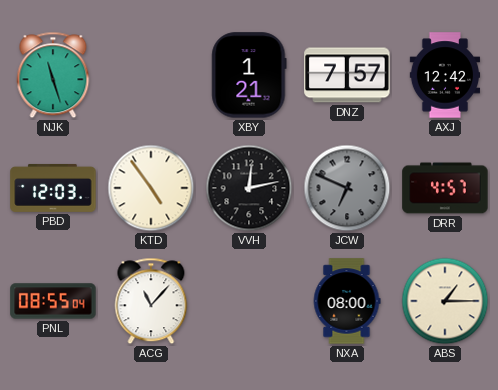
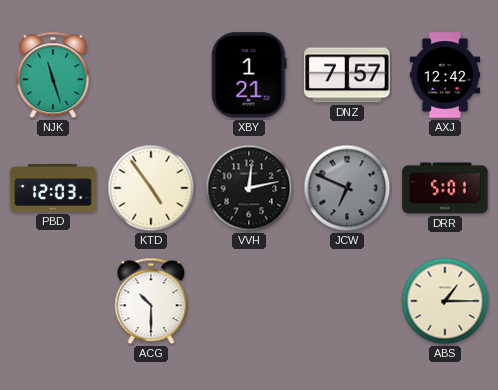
DRR: 4:57 -> 5:01
PNL: 08:55 -> none
ACG: 11:07 -> 10:30
NXA: 08:00 -> none
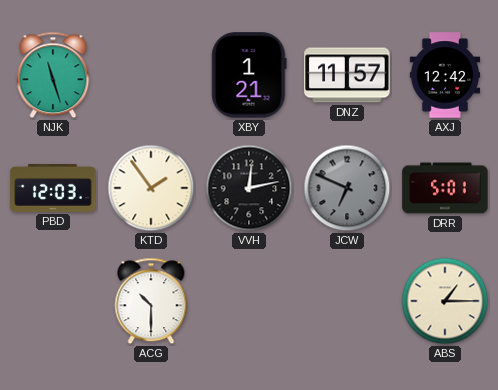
DNZ: 7:57 -> 11:57
KTD: 4:54 -> 1:54
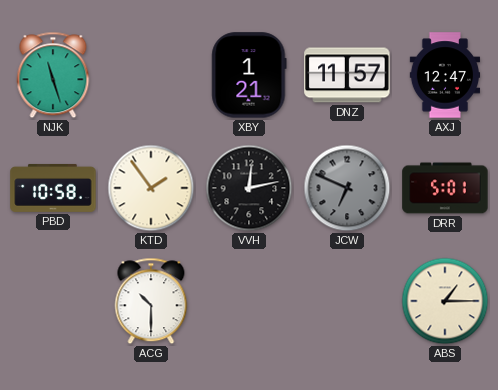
AXJ: 12:42 -> 12:47
PBD: 12:03 -> 10:58
